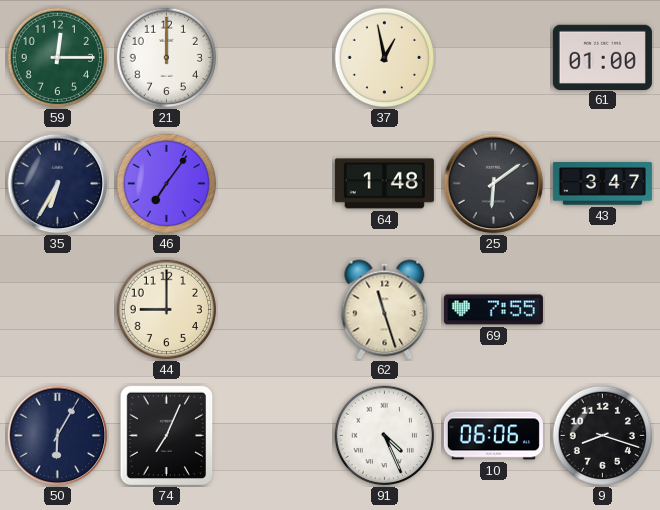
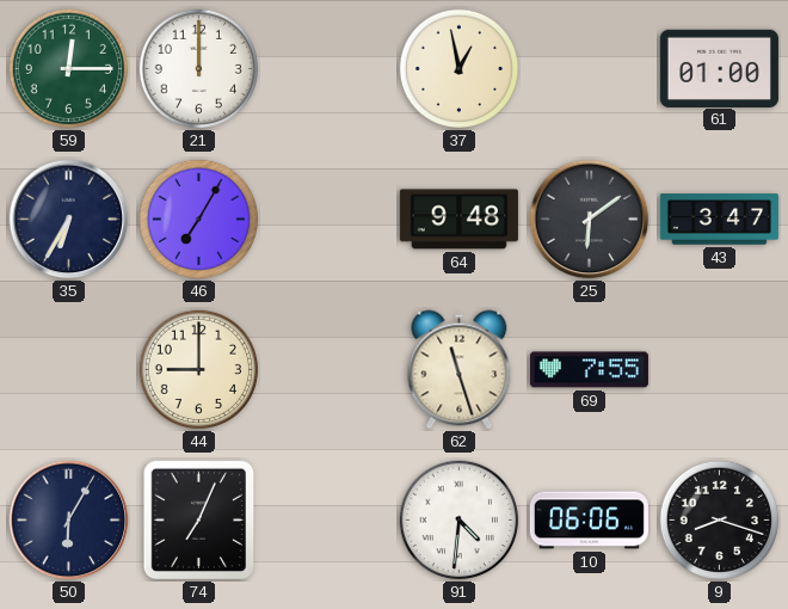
46: 7:06 -> 7:05
64: 1:48 -> 9:48
91: 4:26 -> 4:31
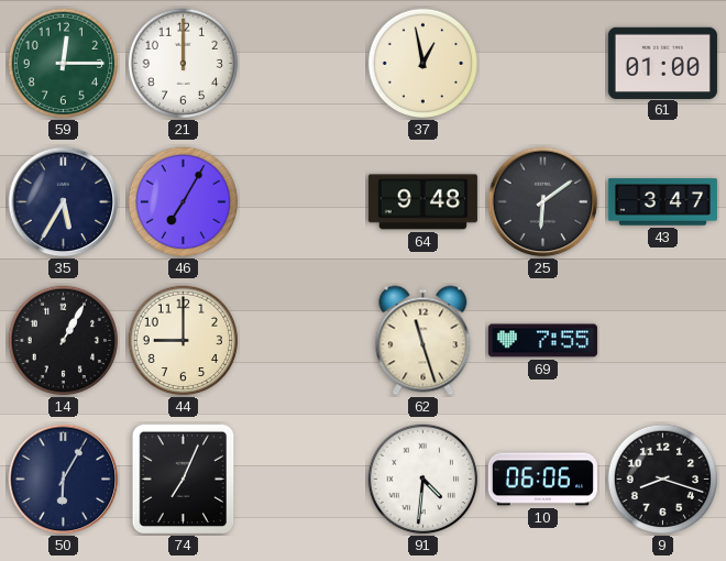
35: 6:35 -> 5:35
14: none -> 1:05
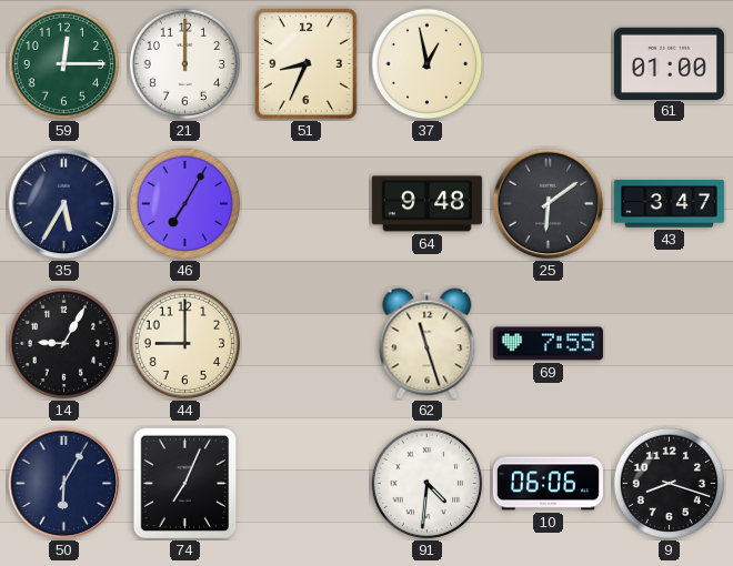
51: none -> 8:34
14: 1:05 -> 9:05
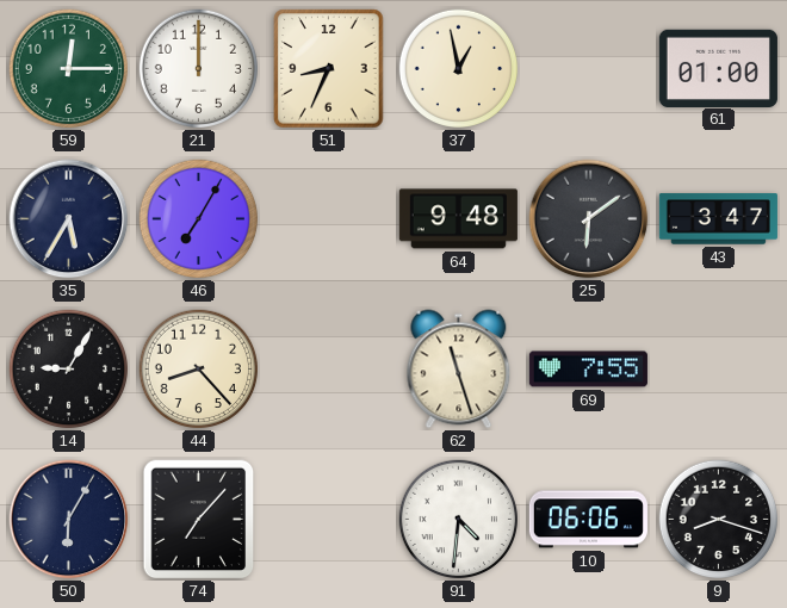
44: 9:00 -> 8:23
74: 7:04 -> 7:07
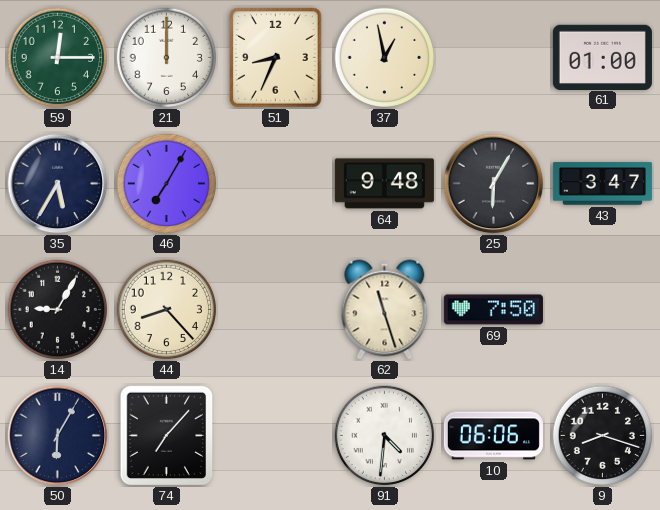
25: 6:09 -> 6:05
69: 7:55 -> 7:50
